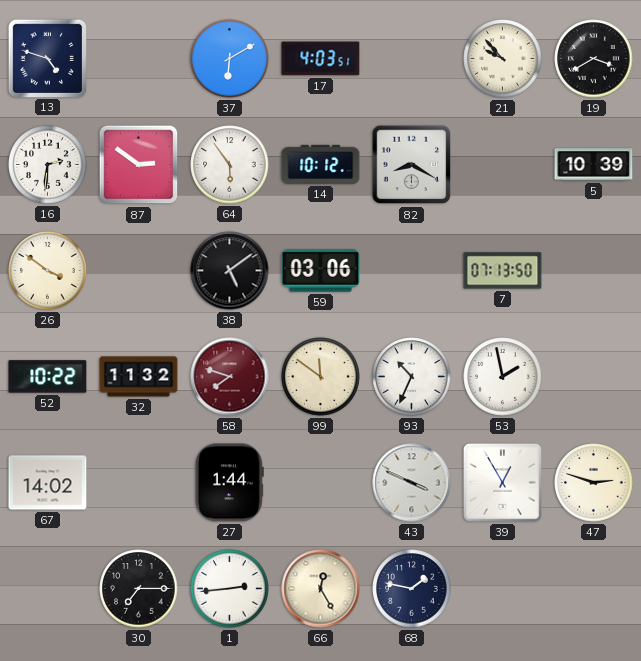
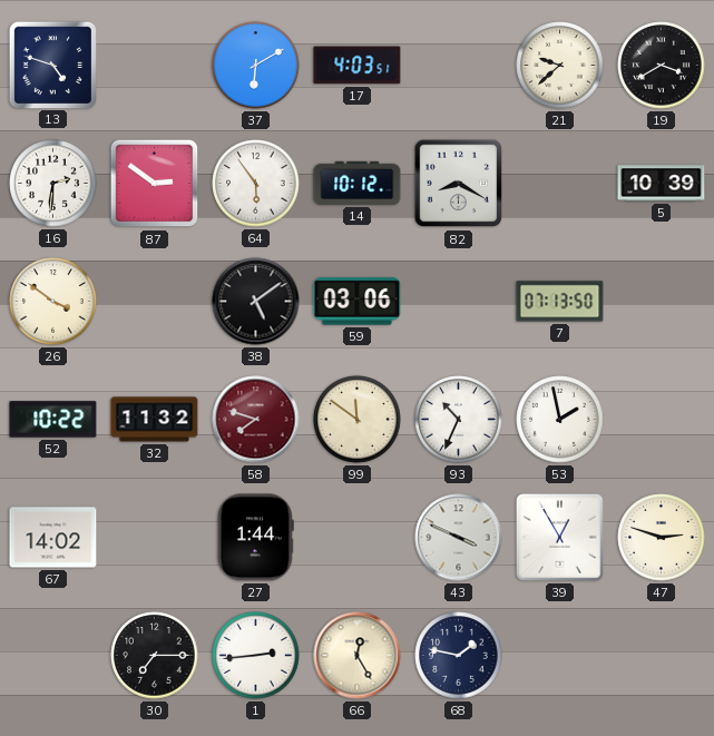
21: 9:53 -> 9:38
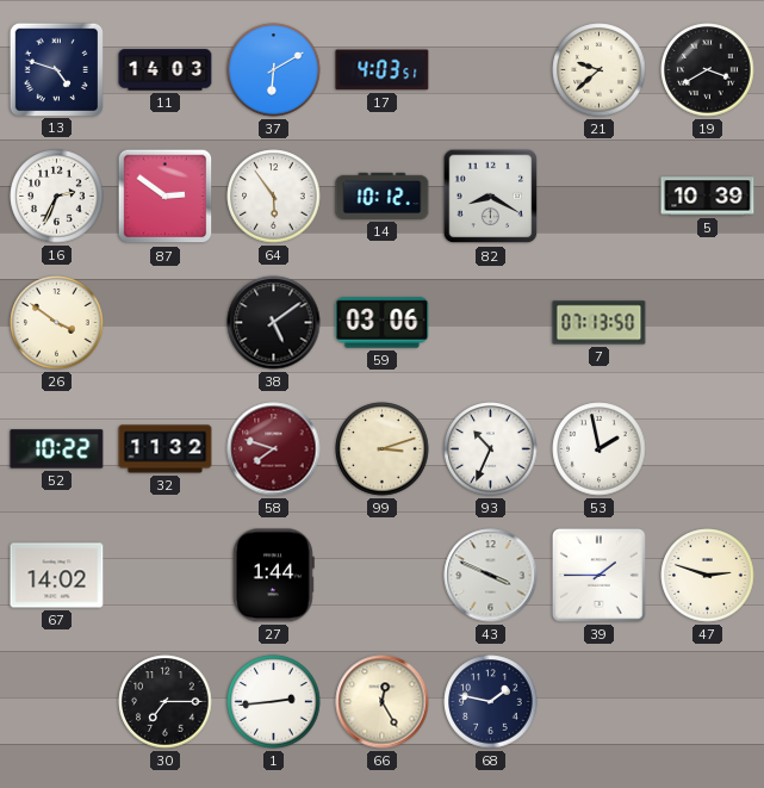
11: none -> 14:03
16: 2:31 -> 2:34
99: 11:51 -> 3:12
39: 12:55 -> 1:45
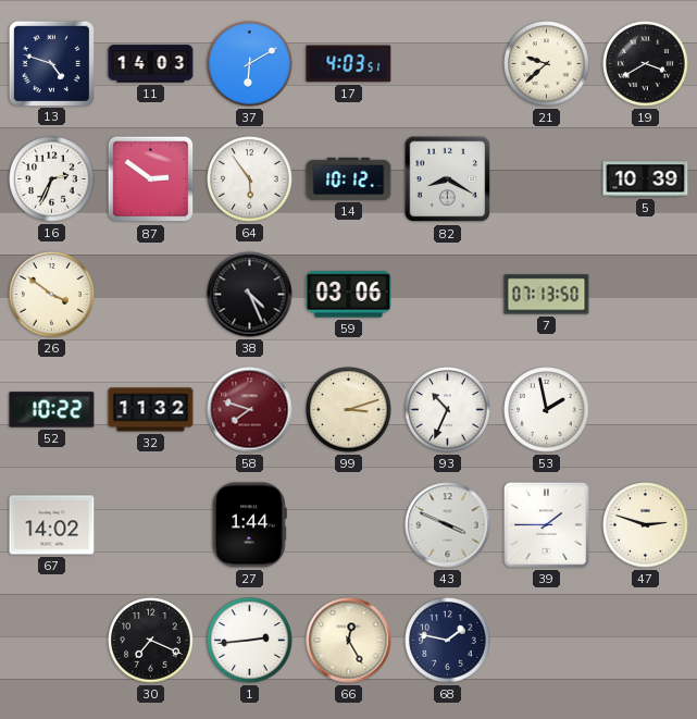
38: 5:09 -> 4:26
30: 7:15 -> 7:19
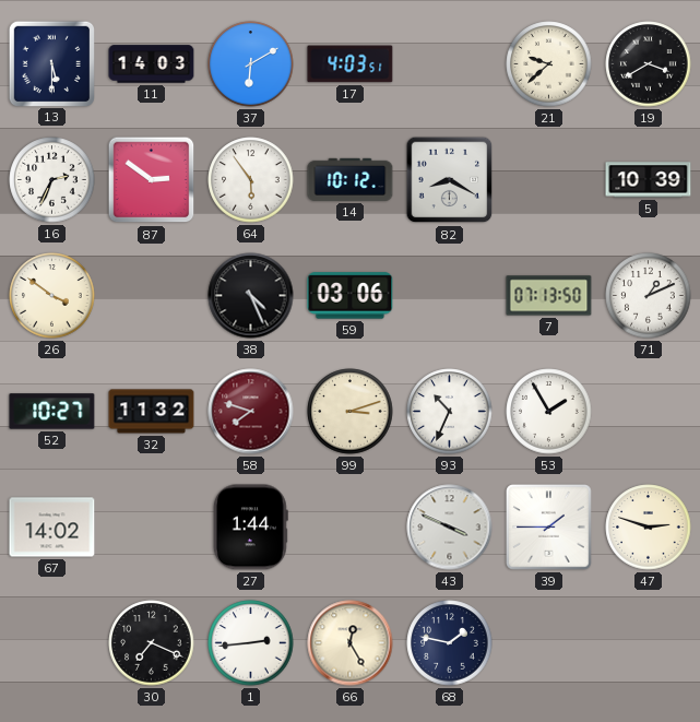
13: 4:48 -> 5:30
71: none -> 1:11
52: 10:22 -> 10:27
53: 1:58 -> 1:55
